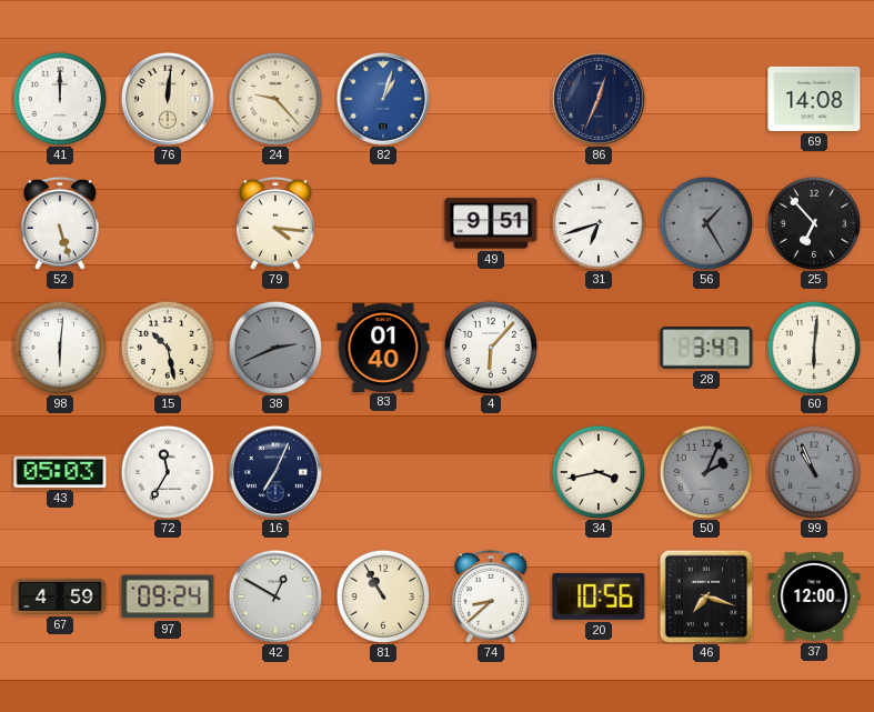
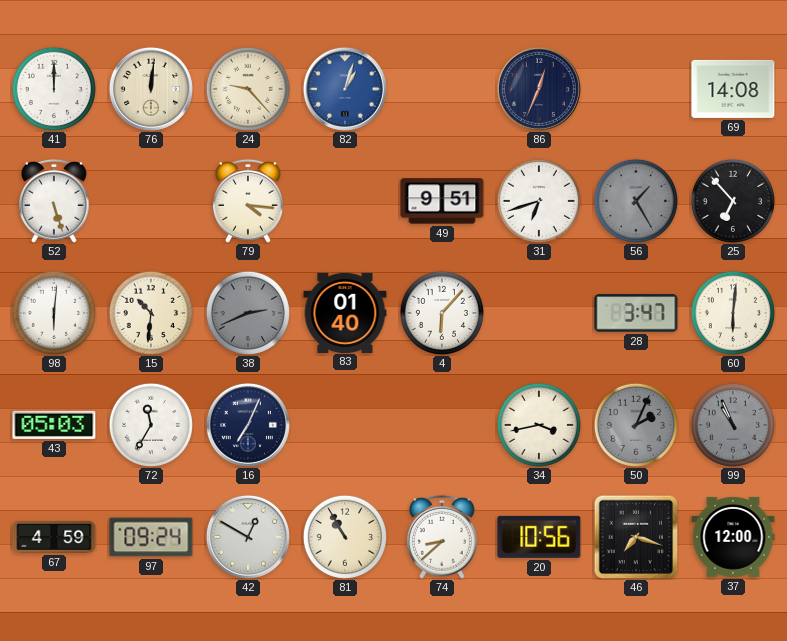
15: 10:28 -> 10:31
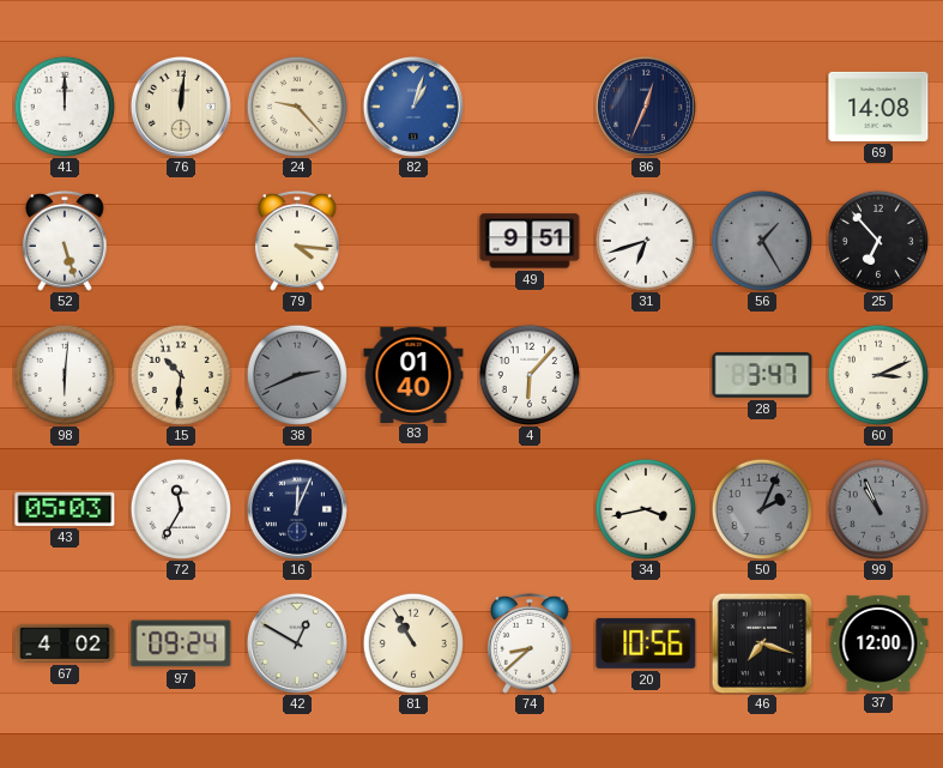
60: 6:01 -> 3:11
16: 7:04 -> 12:04
67: 4:59 -> 4:02
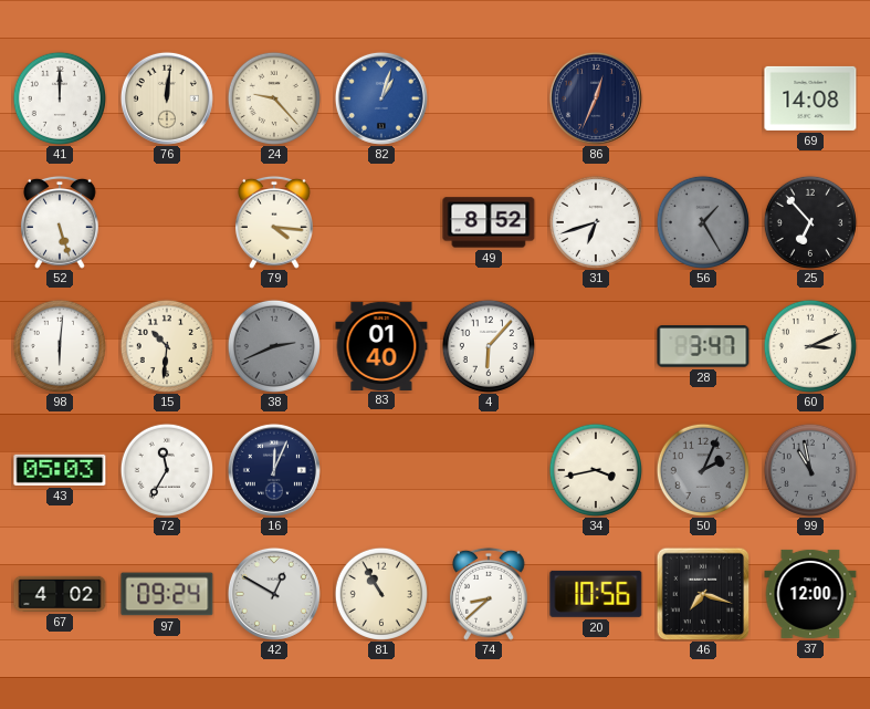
49: 9:51 -> 8:52
99: 10:56 -> 10:58
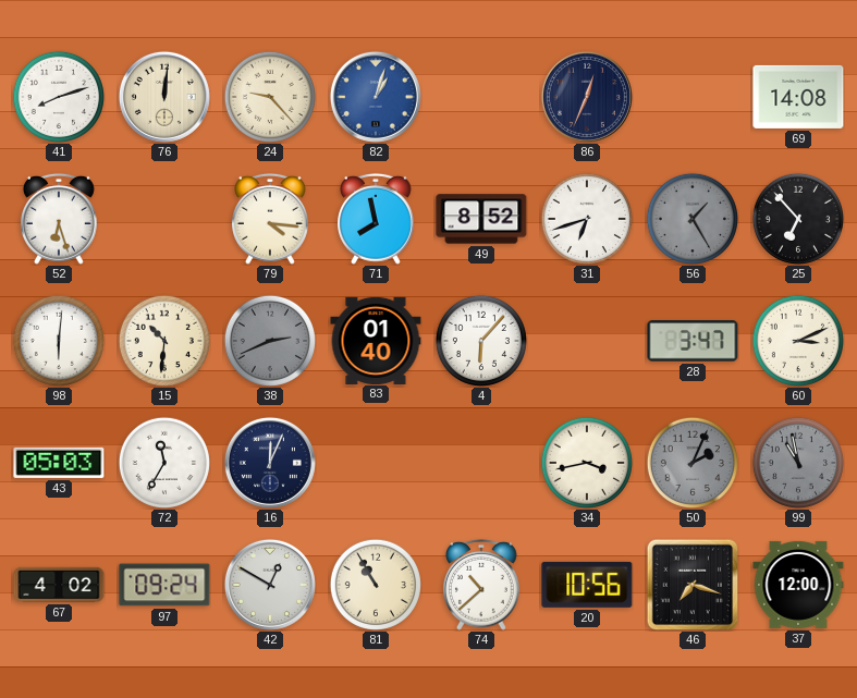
41: 12:00 -> 8:12
52: 5:27 -> 6:27
71: none -> 7:58
74: 8:38 -> 10:38
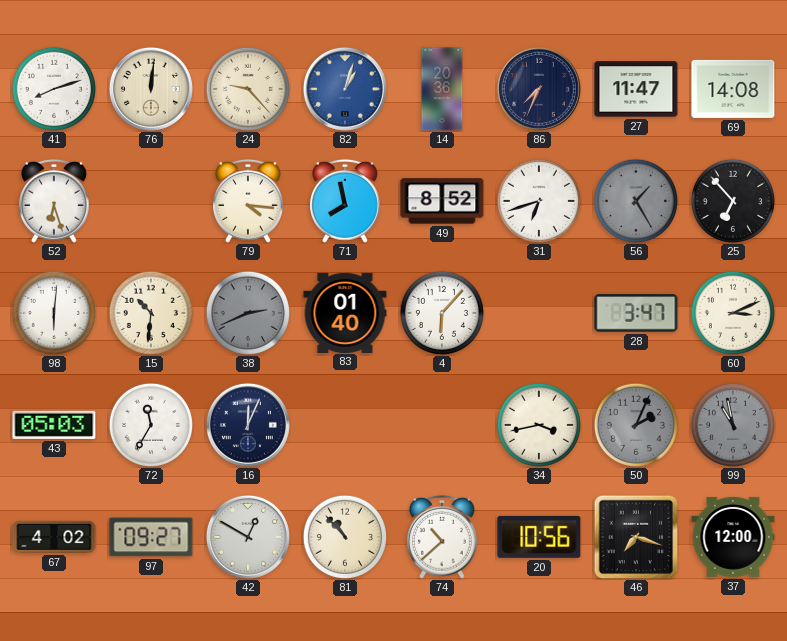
14: none -> 20:36
86: 12:34 -> 7:34
27: none -> 11:47
97: 09:24 -> 09:27
81: 10:55 -> 10:53
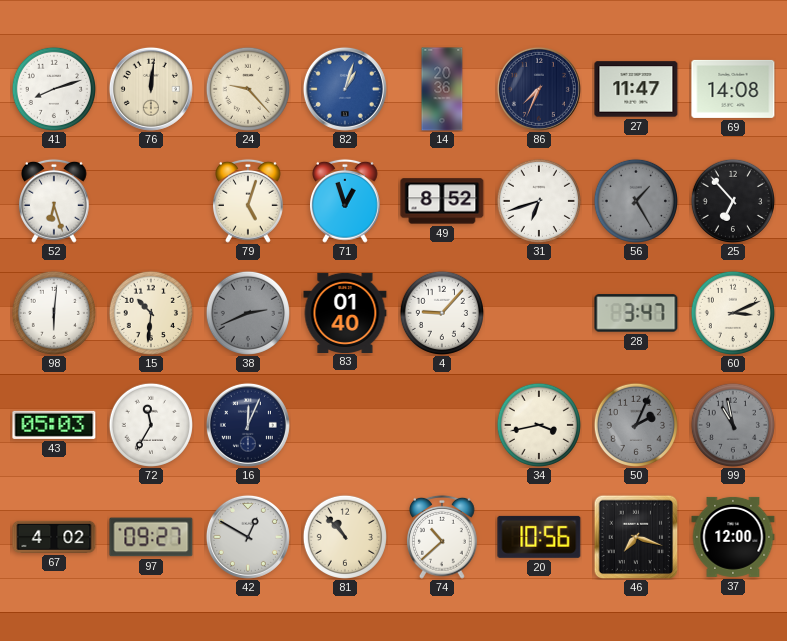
79: 4:16 -> 5:03
71: 7:58 -> 12:57
4: 6:07 -> 9:07
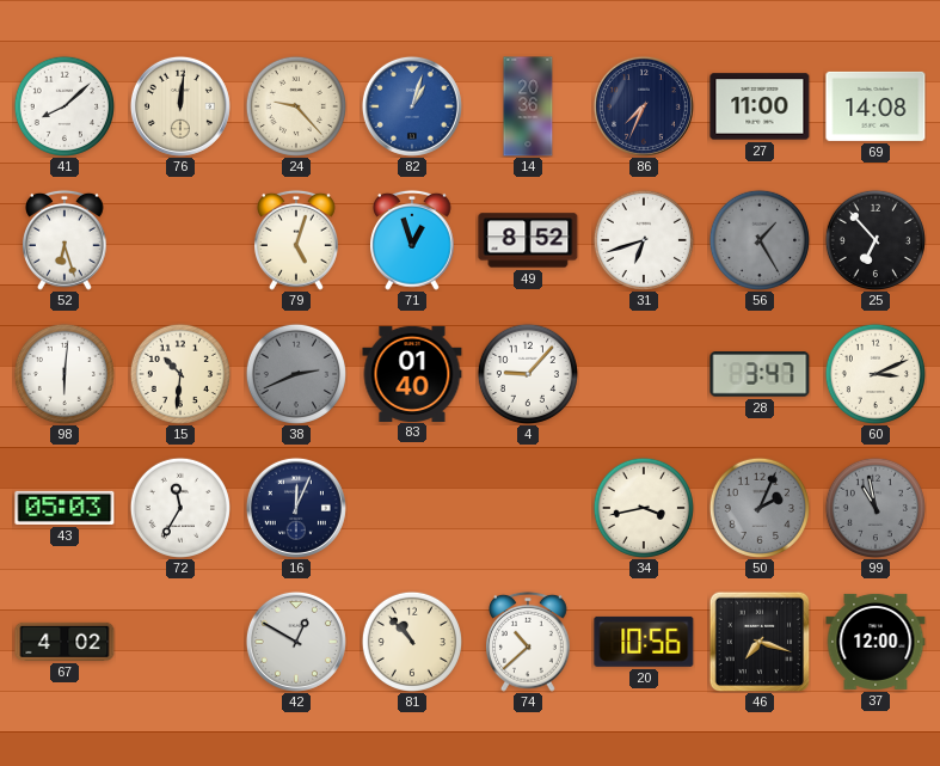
41: 8:12 -> 8:08
27: 11:47 -> 11:00
97: 09:27 -> none
